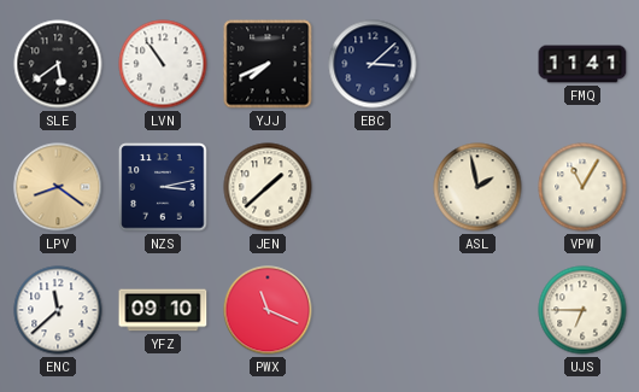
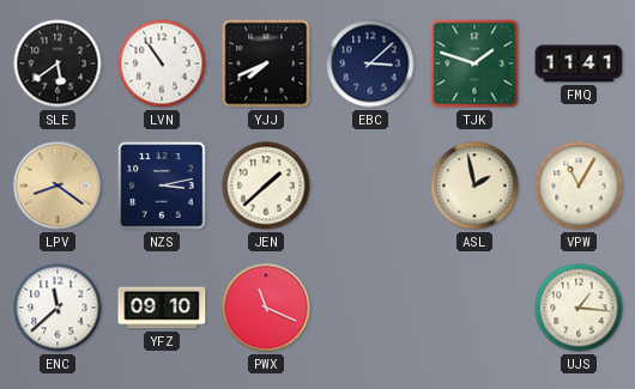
TJK: none -> 1:48
UJS: 6:45 -> 1:16
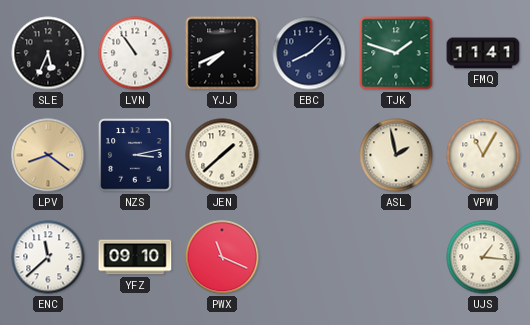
SLE: 5:39 -> 5:34
EBC: 3:08 -> 8:08
